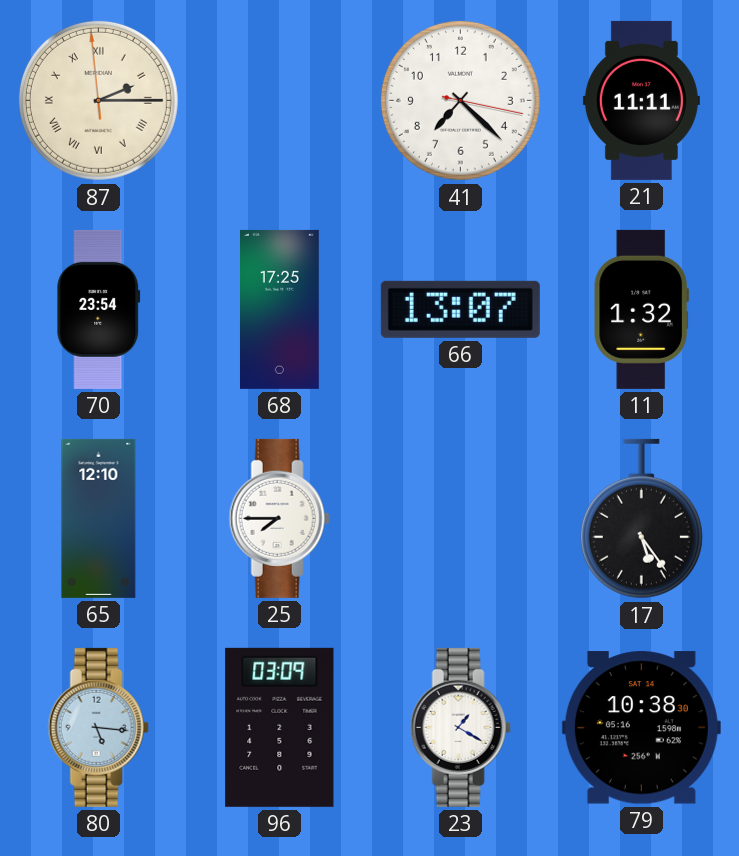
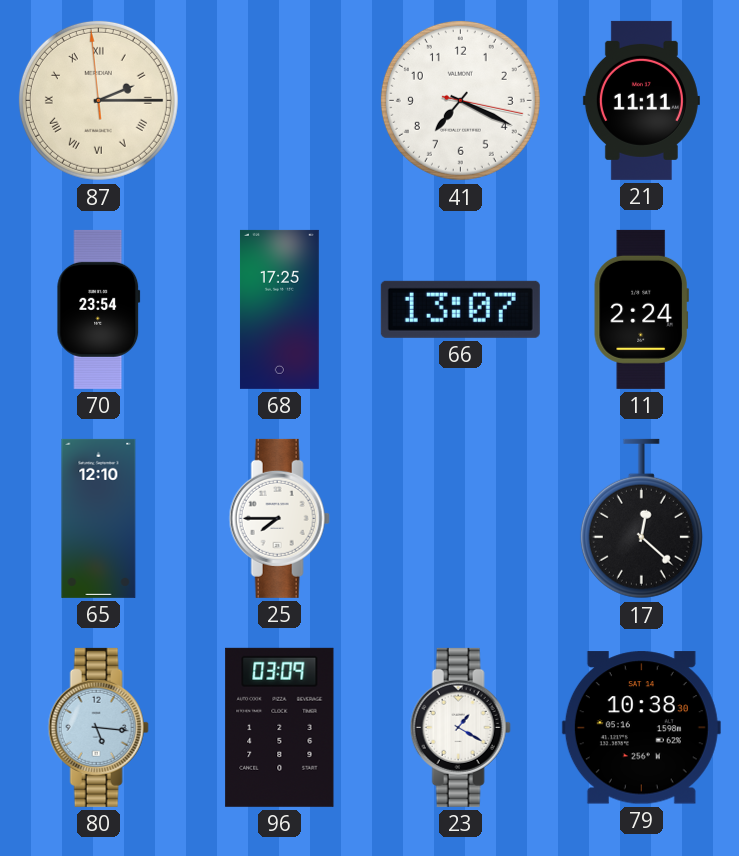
41: 7:22 -> 7:19
11: 1:32 -> 2:24
17: 5:24 -> 12:22
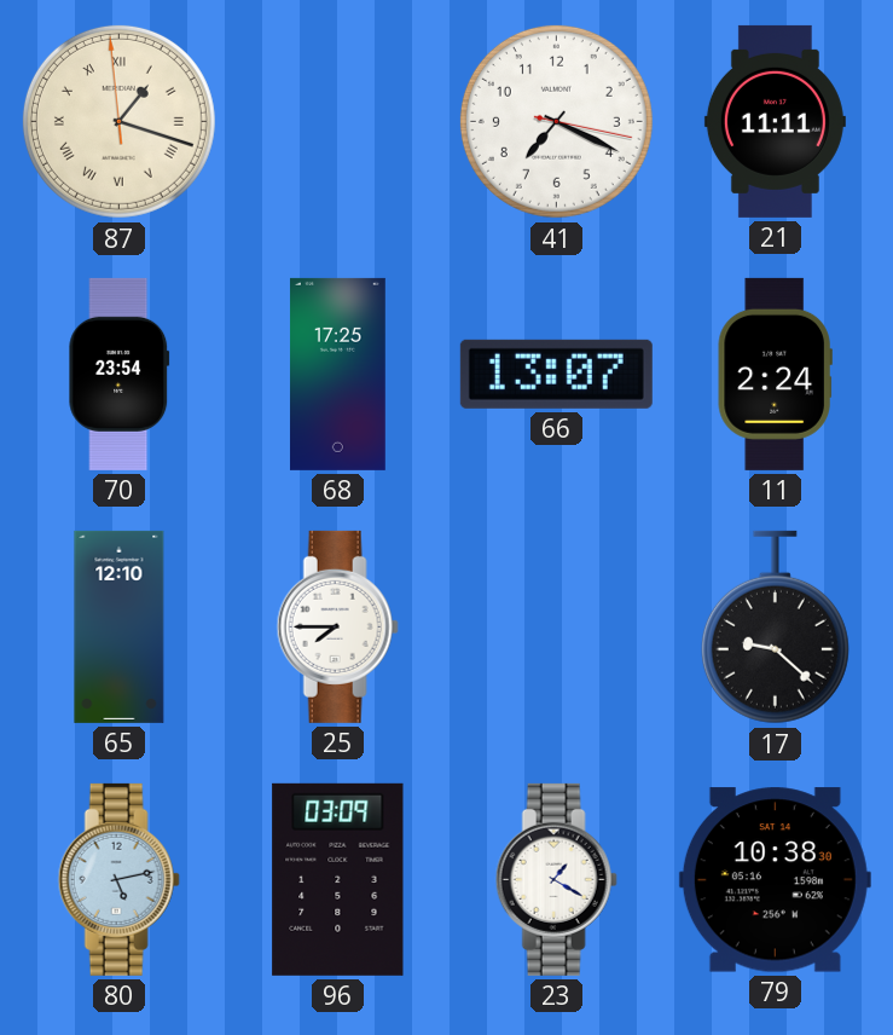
87: 2:14 -> 1:17
17: 12:22 -> 9:22
80: 5:16 -> 5:13
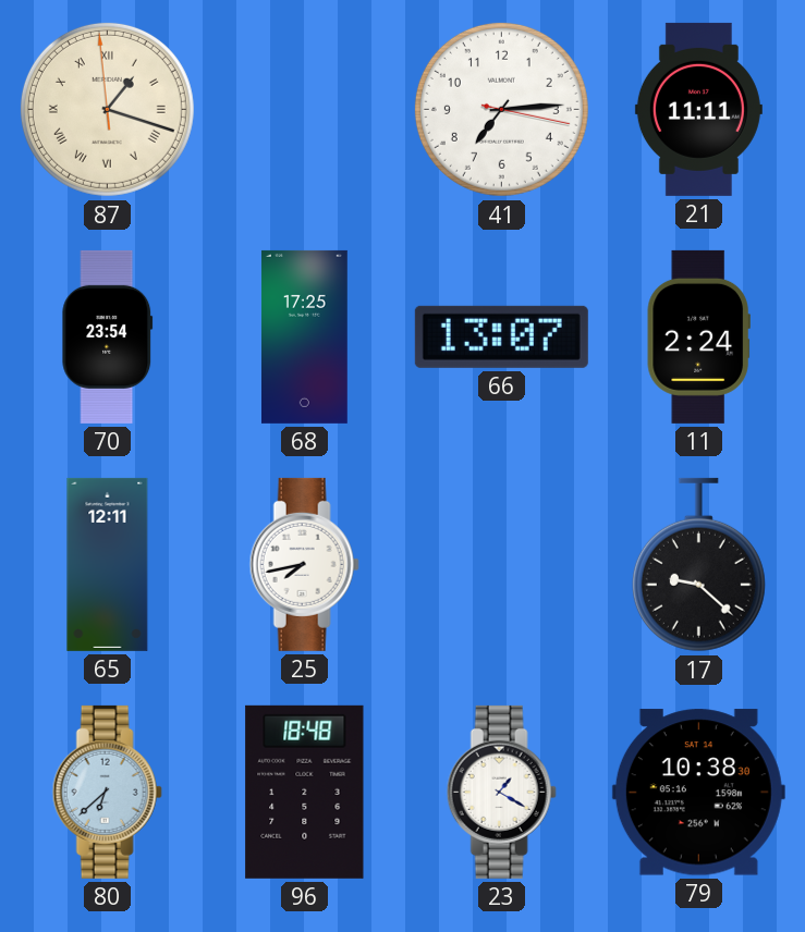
41: 7:19 -> 7:14
65: 12:10 -> 12:11
25: 7:45 -> 7:43
80: 5:13 -> 6:38
96: 03:09 -> 18:48
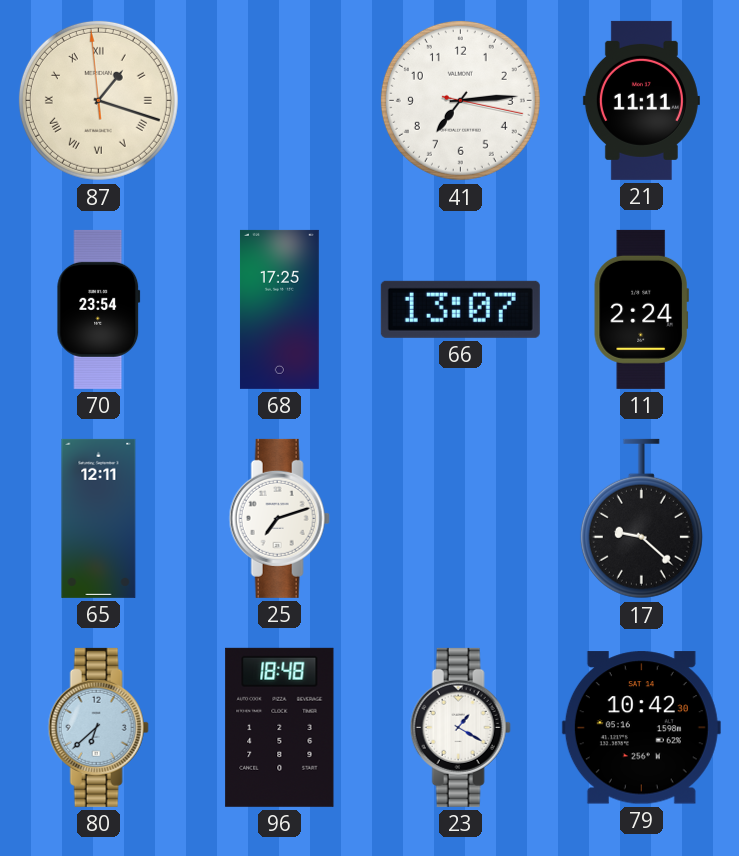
25: 7:43 -> 7:12
79: 10:38 -> 10:42
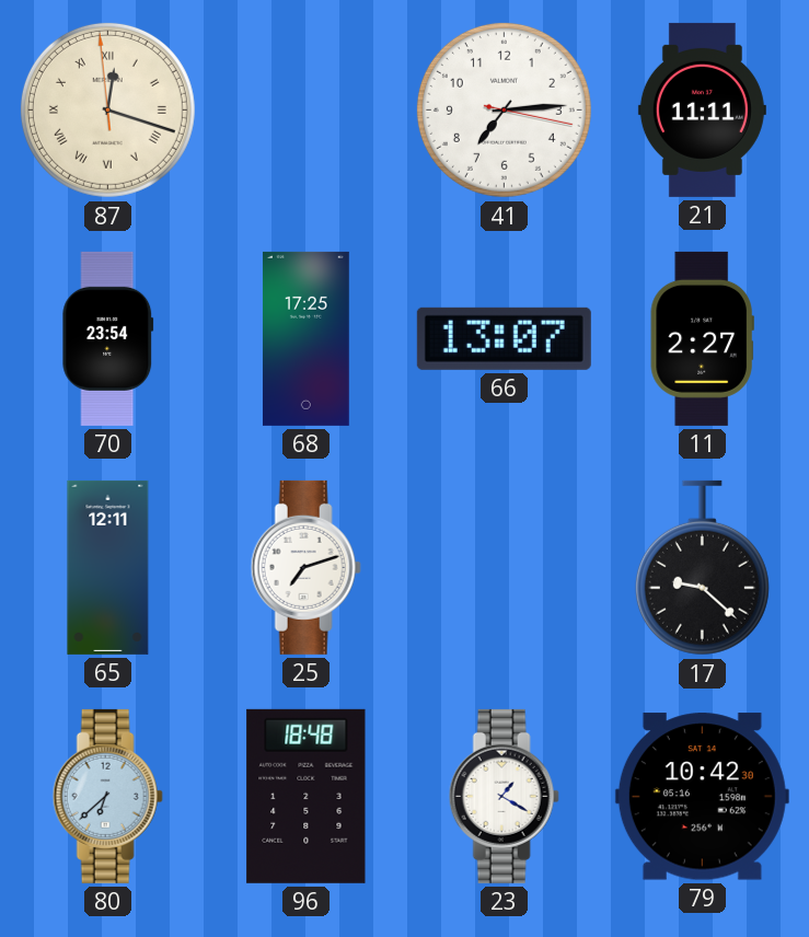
87: 1:17 -> 12:17
11: 2:24 -> 2:27
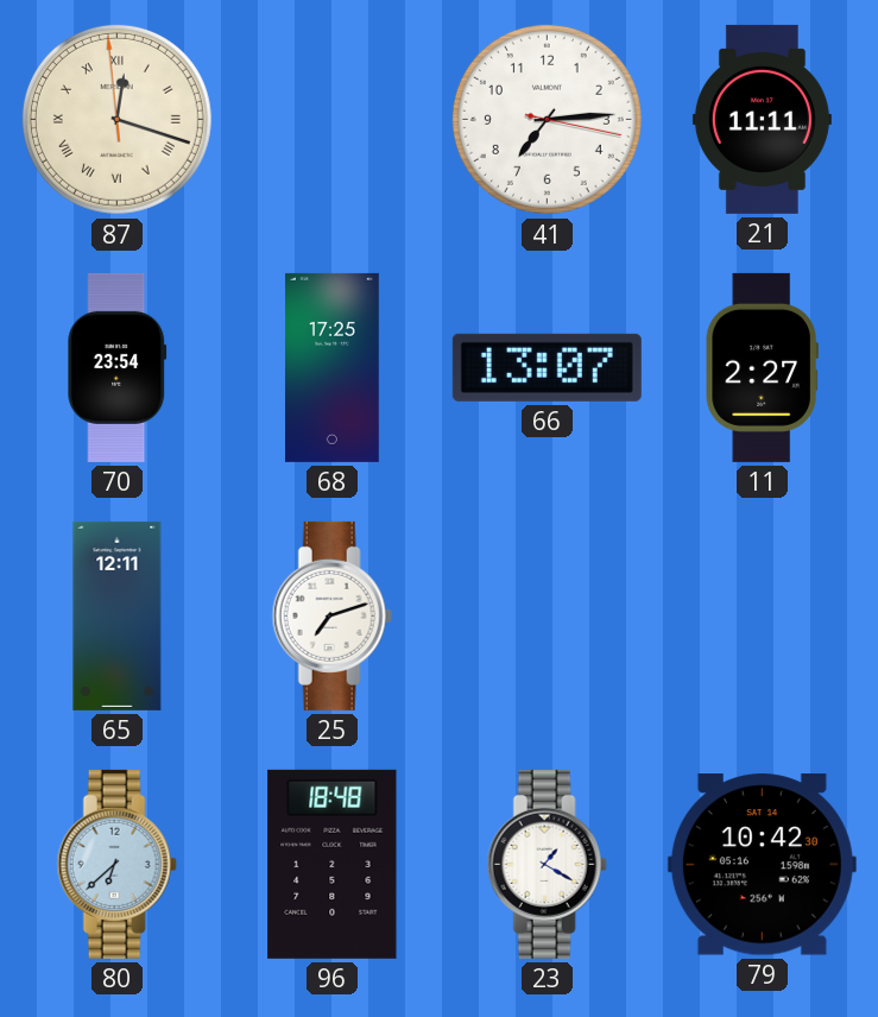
17: 9:22 -> none
